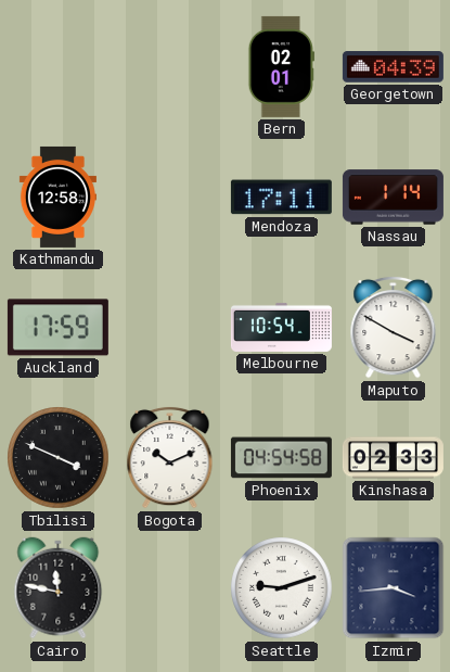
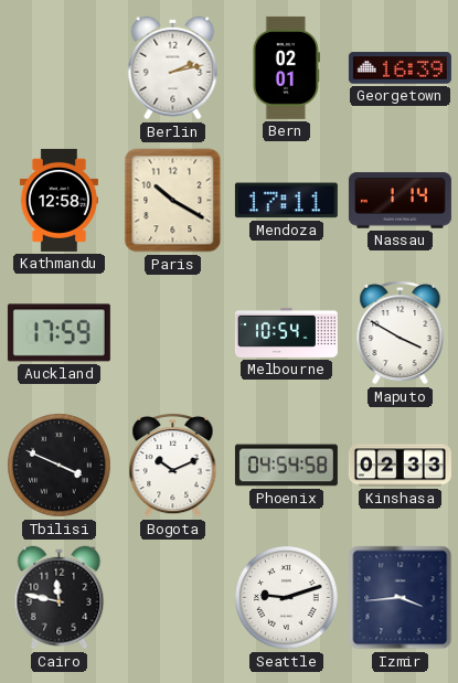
Berlin: none -> 2:13
Georgetown: 04:39 -> 16:39
Paris: none -> 10:20
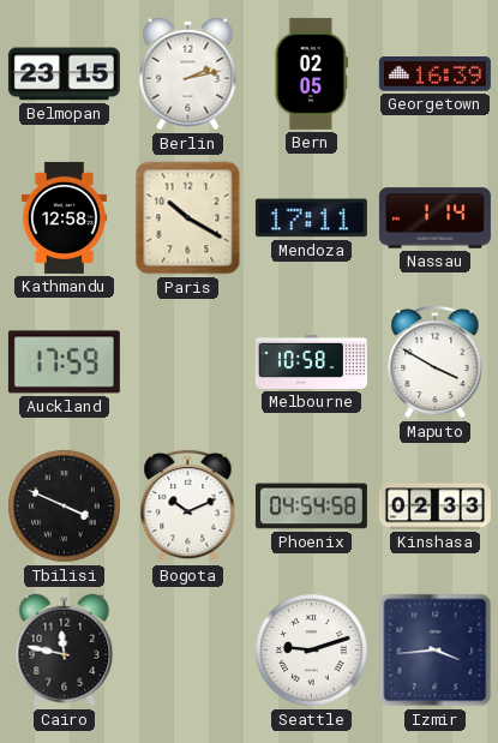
Belmopan: none -> 23:15
Bern: 02:01 -> 02:05
Melbourne: 10:54 -> 10:58
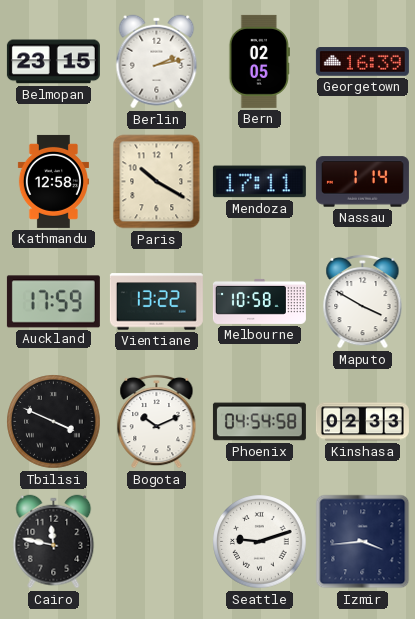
Vientiane: none -> 13:22
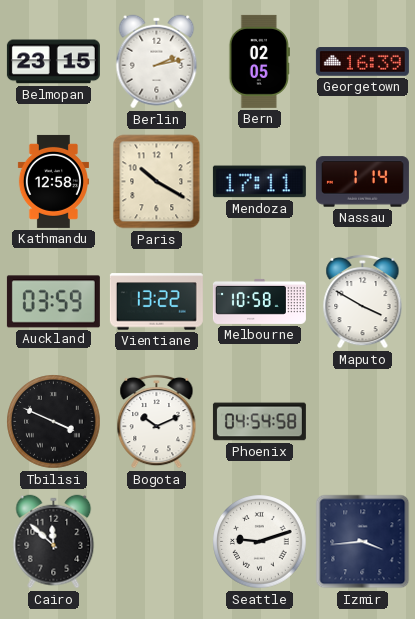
Auckland: 17:59 -> 03:59
Kinshasa: 02:33 -> none
Cairo: 11:47 -> 11:52
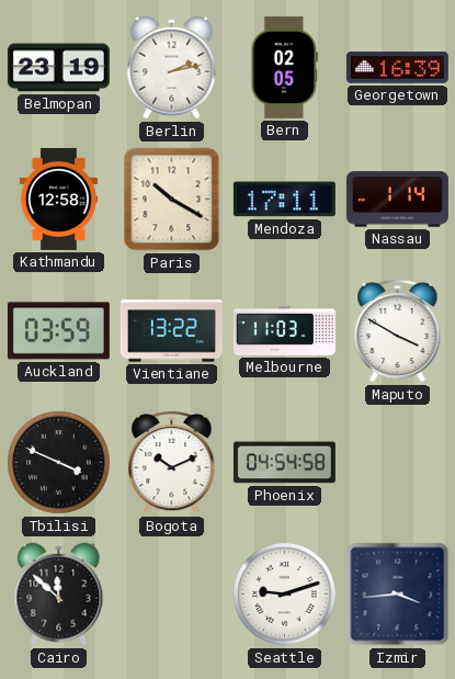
Belmopan: 23:15 -> 23:19
Melbourne: 10:58 -> 11:03
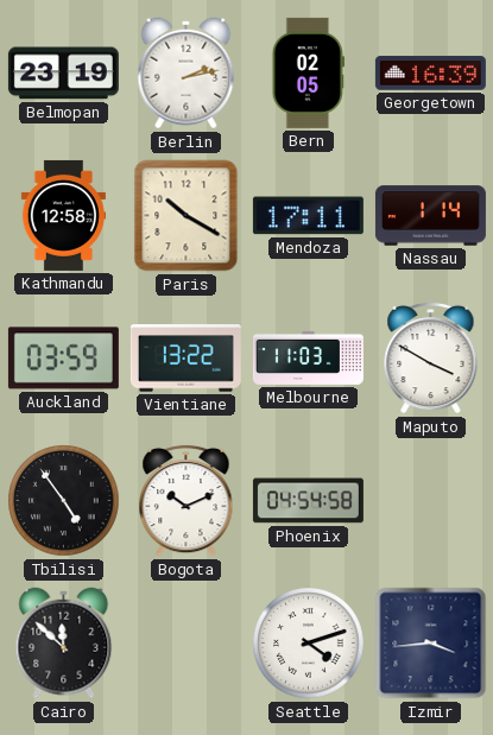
Tbilisi: 3:49 -> 4:54
Seattle: 9:12 -> 4:12
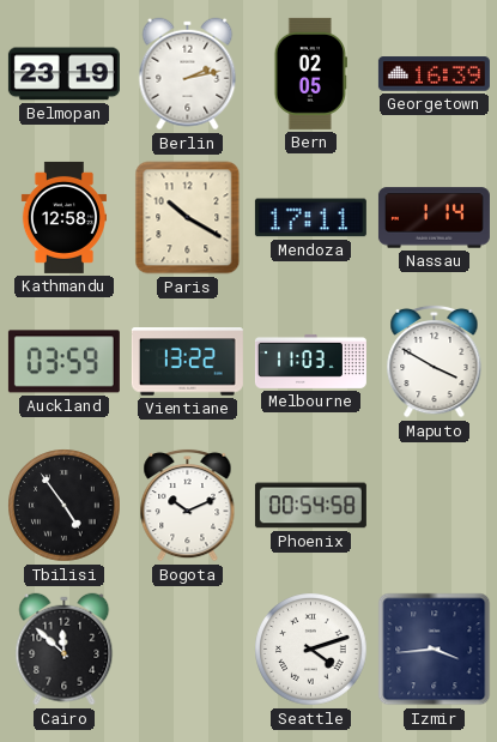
Phoenix: 04:54 -> 00:54
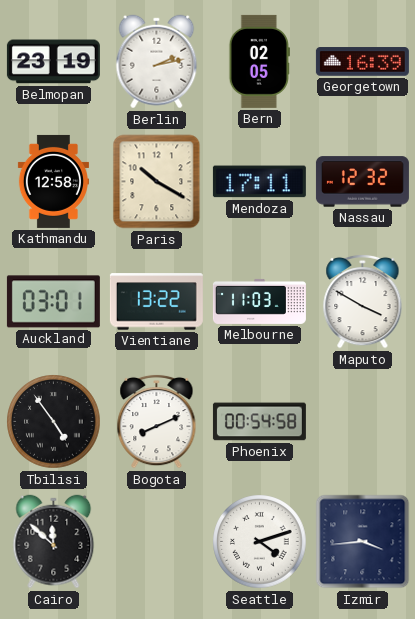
Nassau: 1:14 -> 12:32
Auckland: 03:59 -> 03:01
Bogota: 10:11 -> 8:11
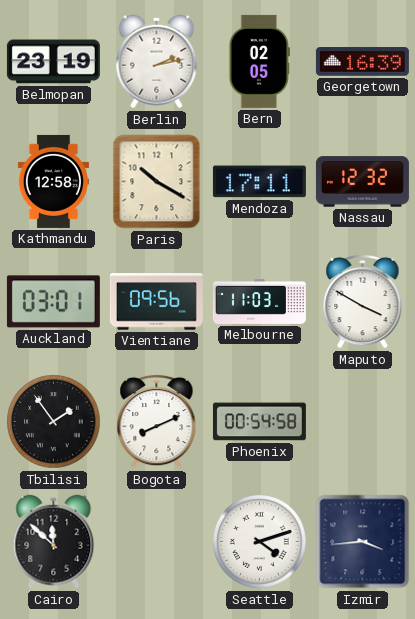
Vientiane: 13:22 -> 09:56
Tbilisi: 4:54 -> 1:54
